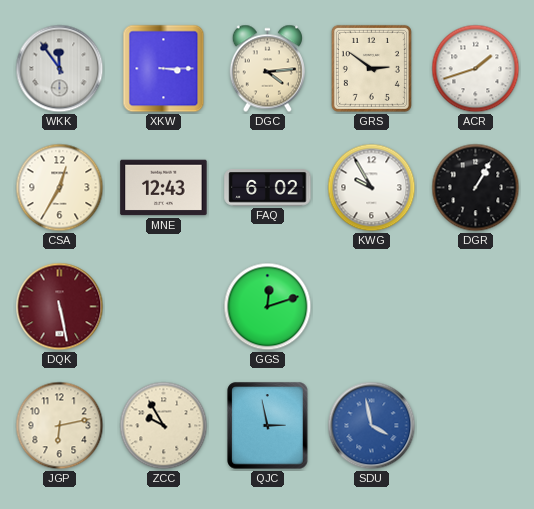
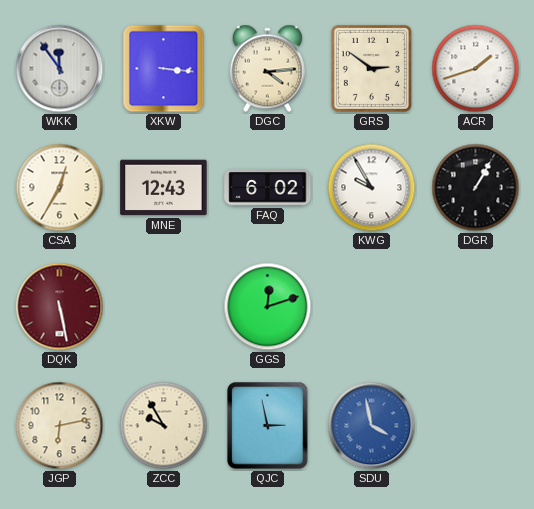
XKW: 3:15 -> 3:16
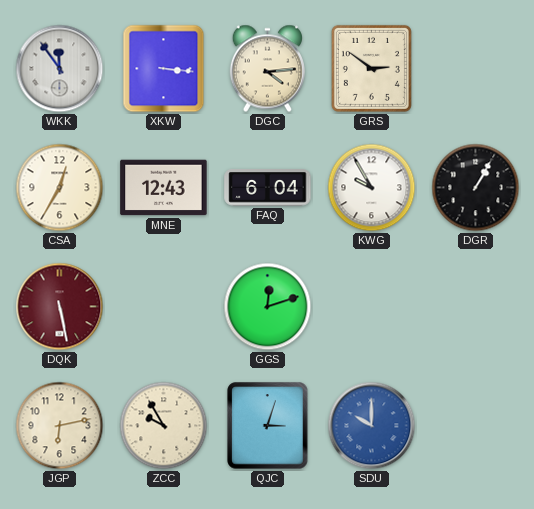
ACR: 1:42 -> none
FAQ: 6:02 -> 6:04
QJC: 2:58 -> 3:03
SDU: 3:58 -> 10:00
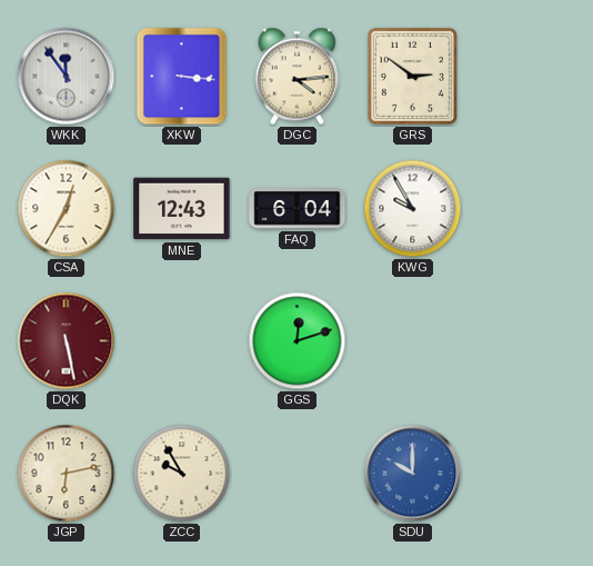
DGR: 1:05 -> none
QJC: 3:03 -> none
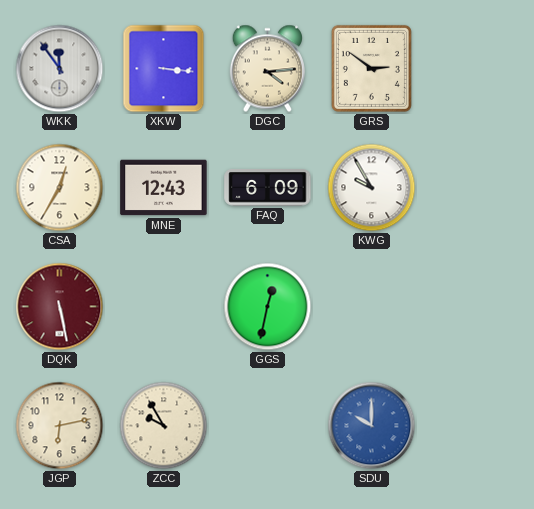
FAQ: 6:04 -> 6:09
GGS: 12:12 -> 12:32
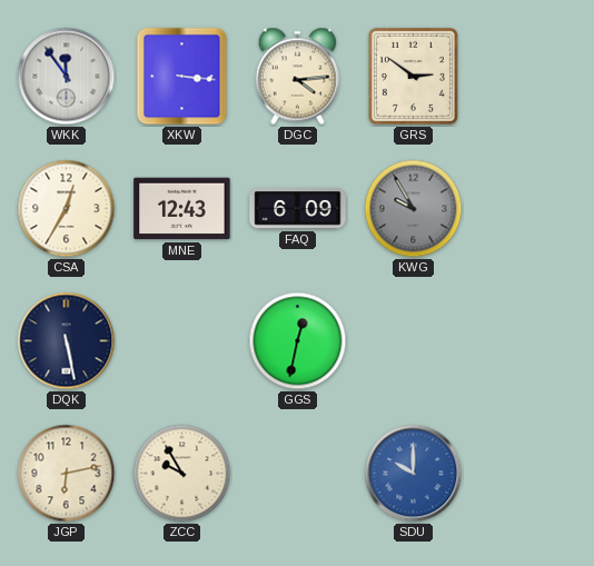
KWG dial: white -> grey
DQK dial: burgundy -> navy
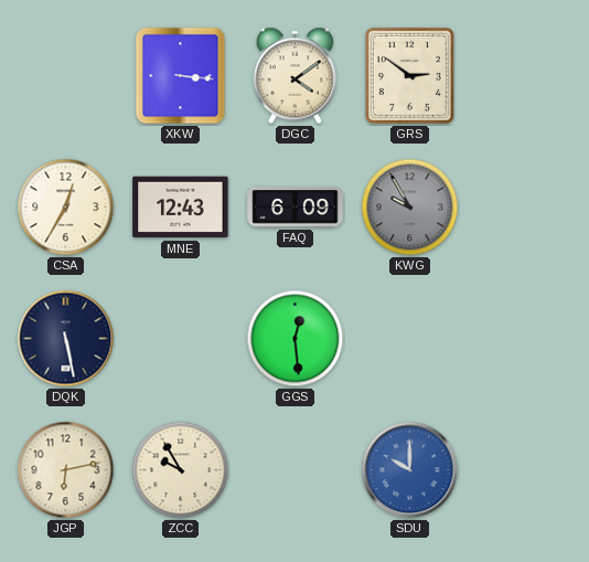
WKK: 11:54 -> none
DGC: 4:14 -> 4:09
GGS: 12:32 -> 12:29
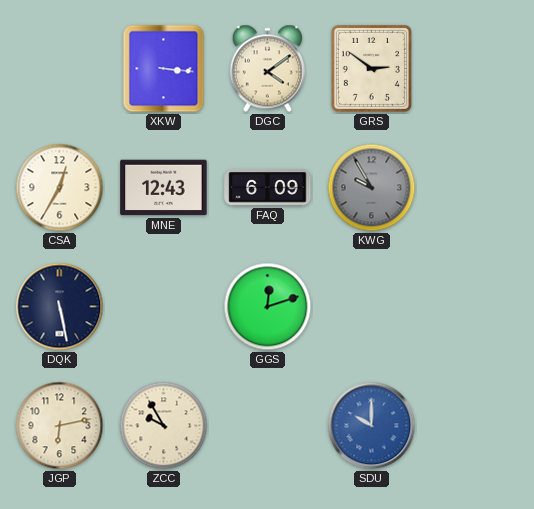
GGS: 12:29 -> 12:12
